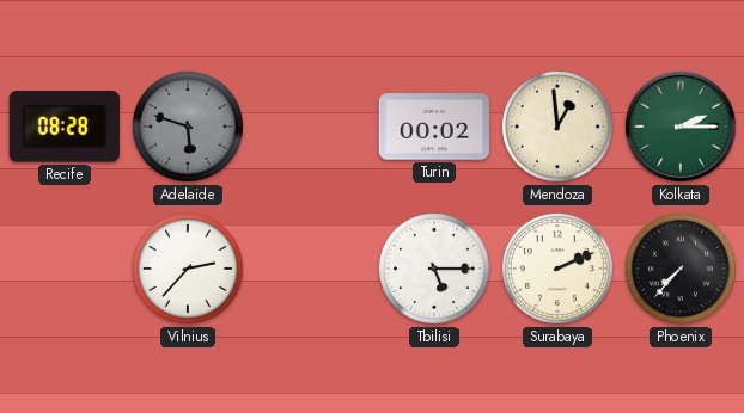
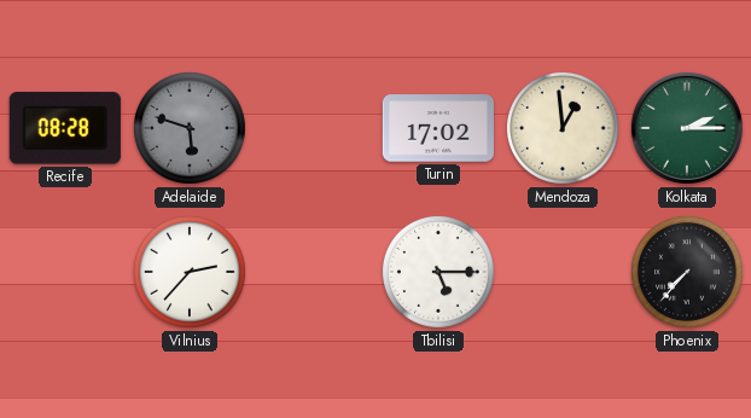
Turin: 00:02 -> 17:02
Surabaya: 2:11 -> none
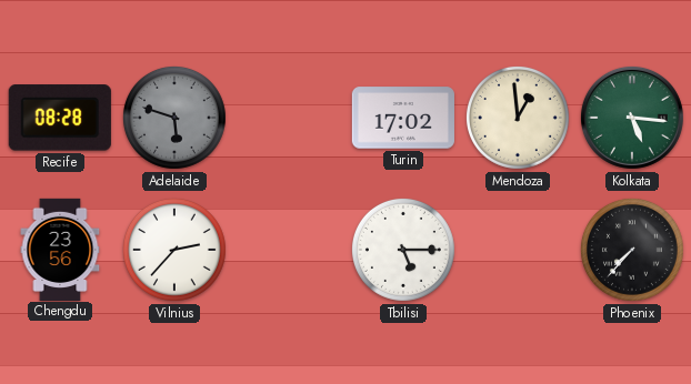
Kolkata: 2:15 -> 5:16
Chengdu: none -> 23:56
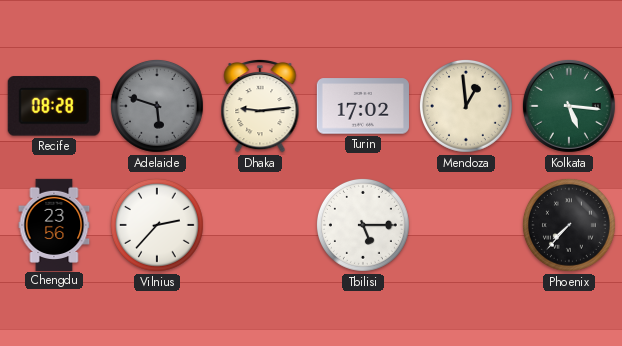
Dhaka: none -> 9:14
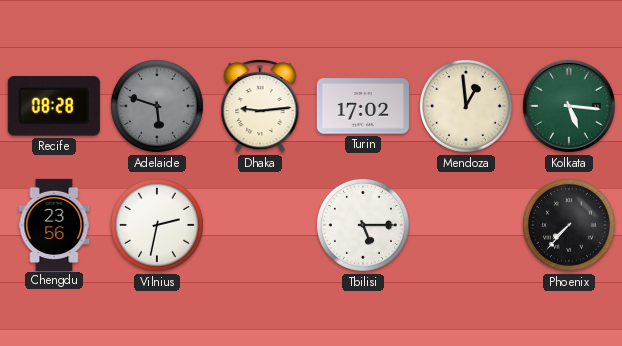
Vilnius: 2:37 -> 2:32
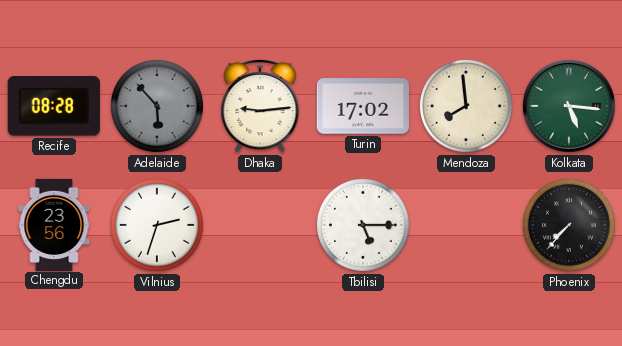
Adelaide: 5:48 -> 5:53
Mendoza: 12:59 -> 7:59
Vilnius: 2:32 -> 2:33
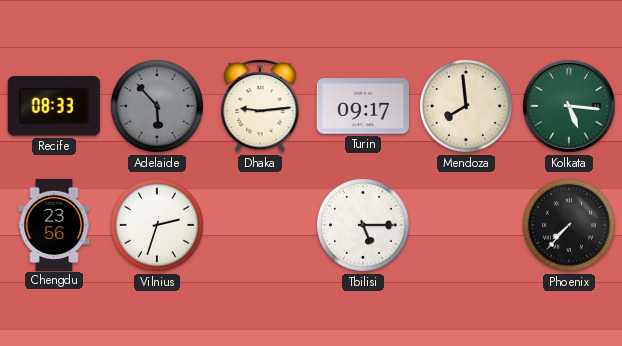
Recife: 08:28 -> 08:33
Turin: 17:02 -> 09:17
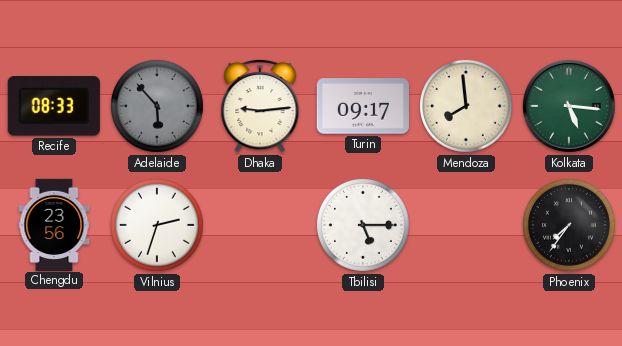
Phoenix: 7:37 -> 7:36
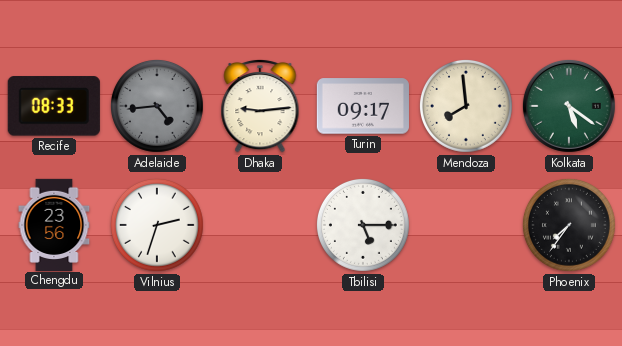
Adelaide: 5:53 -> 4:44
Kolkata: 5:16 -> 5:21
